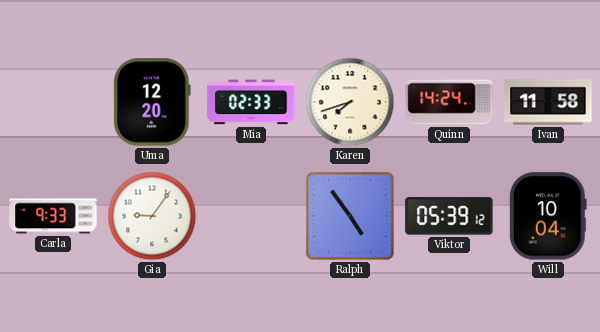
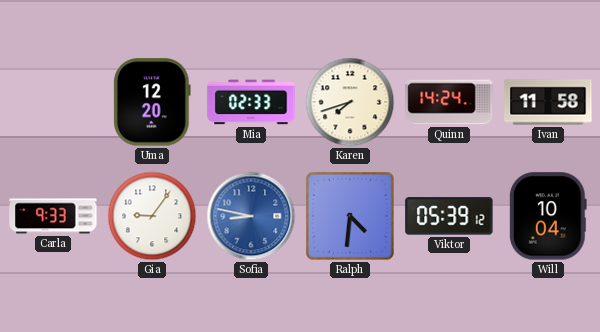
Sofia: none -> 8:47
Ralph: 4:54 -> 4:31
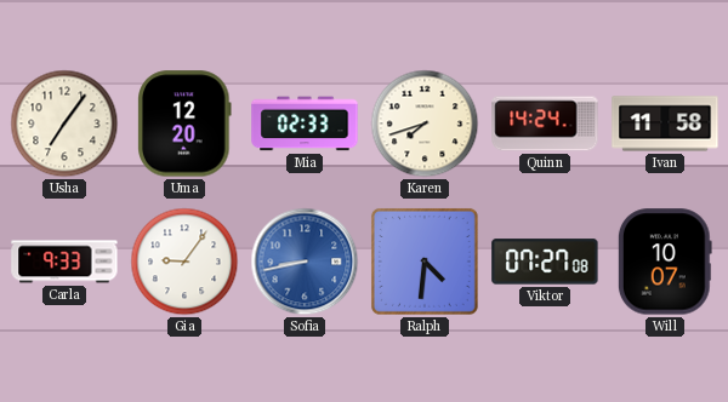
Usha: none -> 7:06
Sofia: 8:47 -> 8:43
Viktor: 05:39 -> 07:27
Will: 10:04 -> 10:07
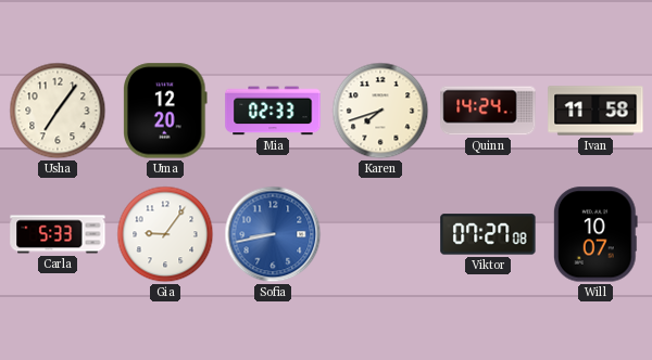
Carla: 9:33 -> 5:33
Ralph: 4:31 -> none
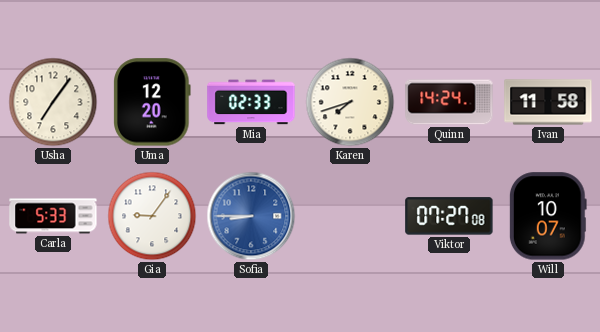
Sofia: 8:43 -> 8:45
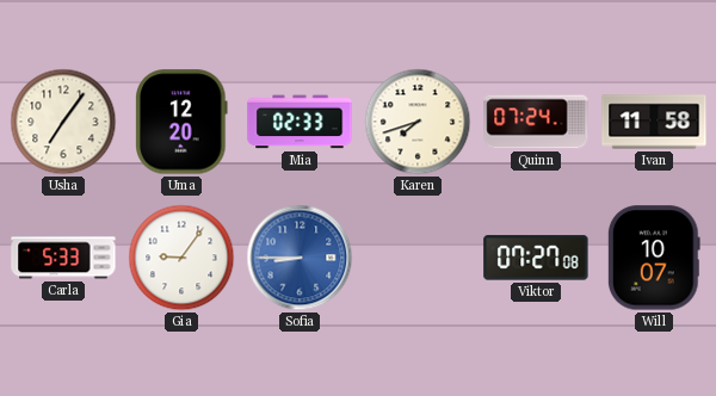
Quinn: 14:24 -> 07:24
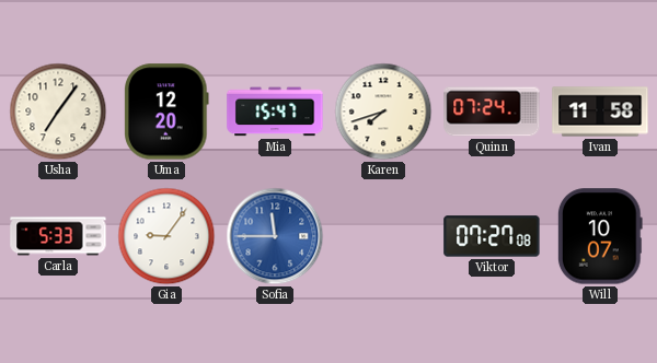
Mia: 02:33 -> 15:47
Sofia: 8:45 -> 11:45
